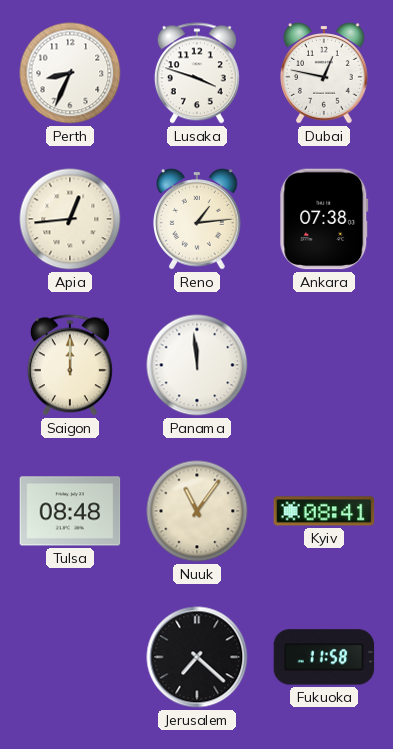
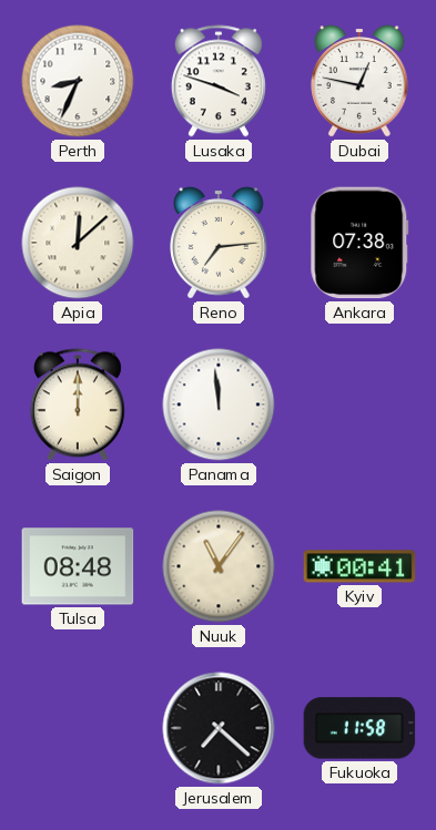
Apia: 12:44 -> 12:08
Reno: 1:14 -> 7:14
Kyiv: 08:41 -> 00:41
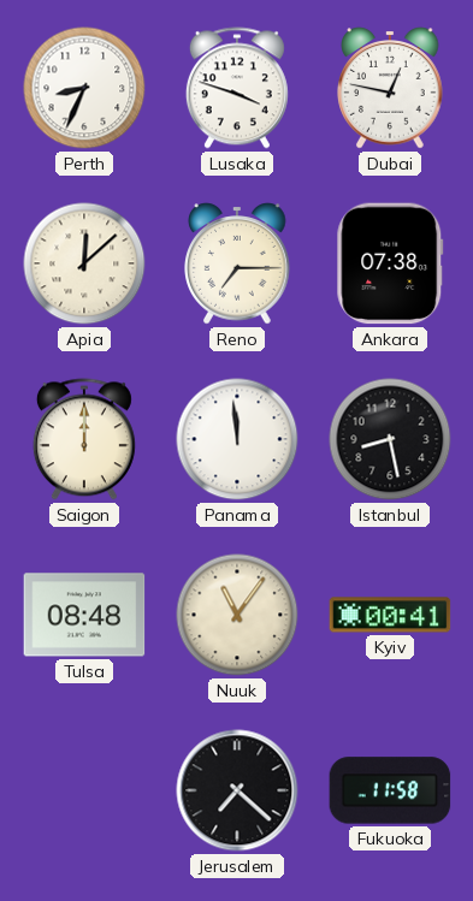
Reno: 7:14 -> 7:15
Istanbul: none -> 8:28
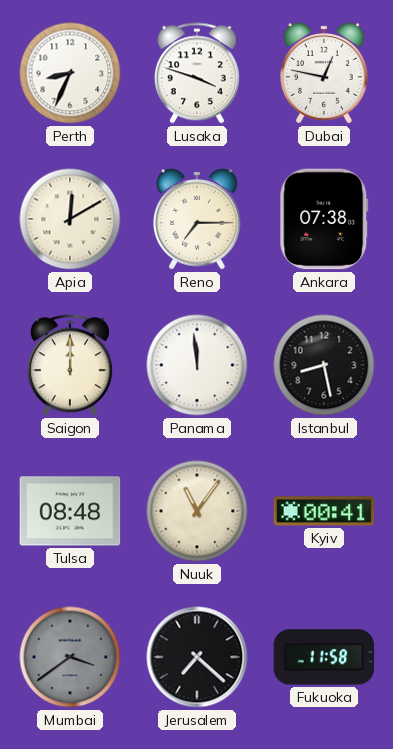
Apia: 12:08 -> 12:10
Mumbai: none -> 3:39
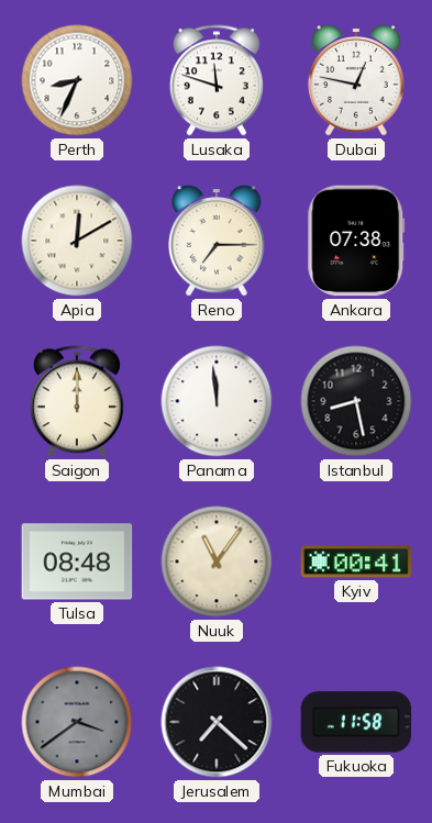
Lusaka: 3:48 -> 11:48
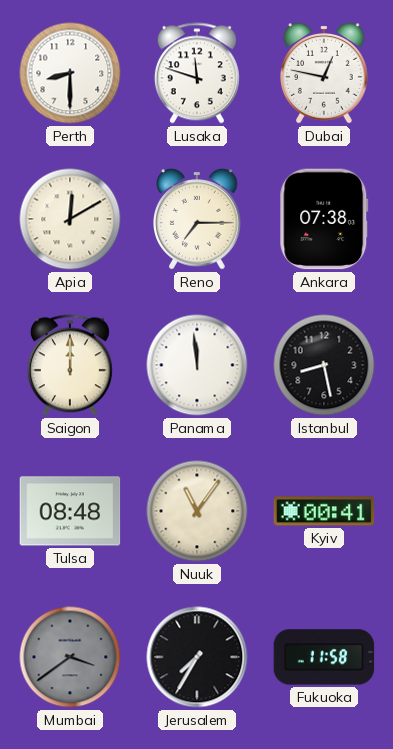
Perth: 8:34 -> 8:30
Jerusalem: 7:22 -> 7:35
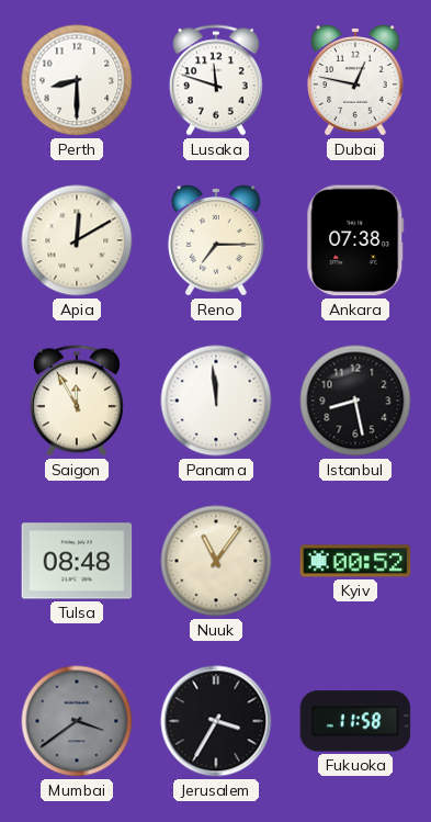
Saigon: 12:00 -> 11:55
Kyiv: 00:41 -> 00:52
Jerusalem: 7:35 -> 3:35
